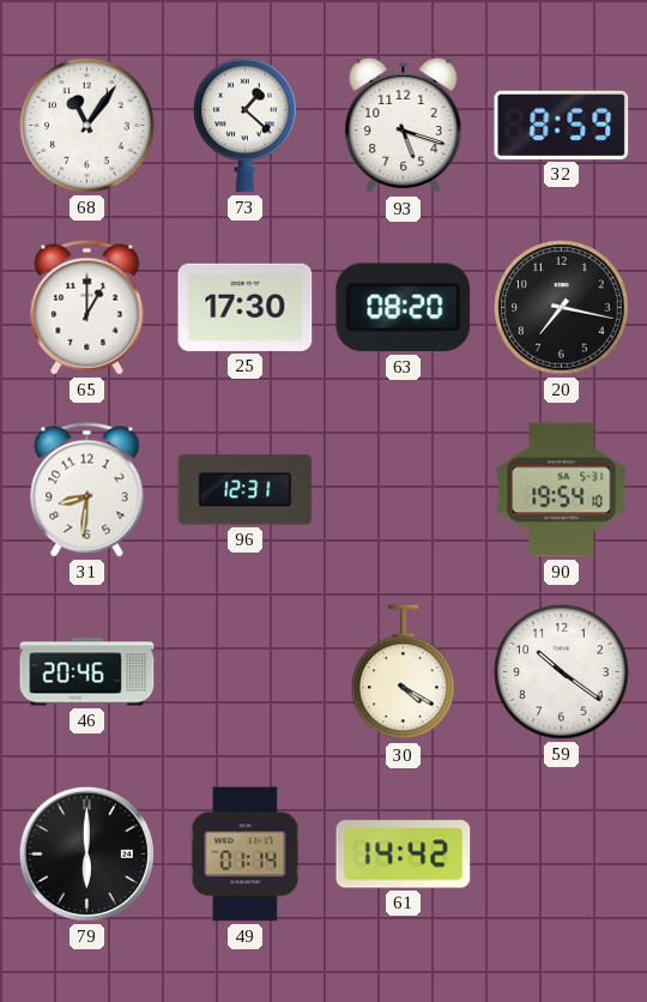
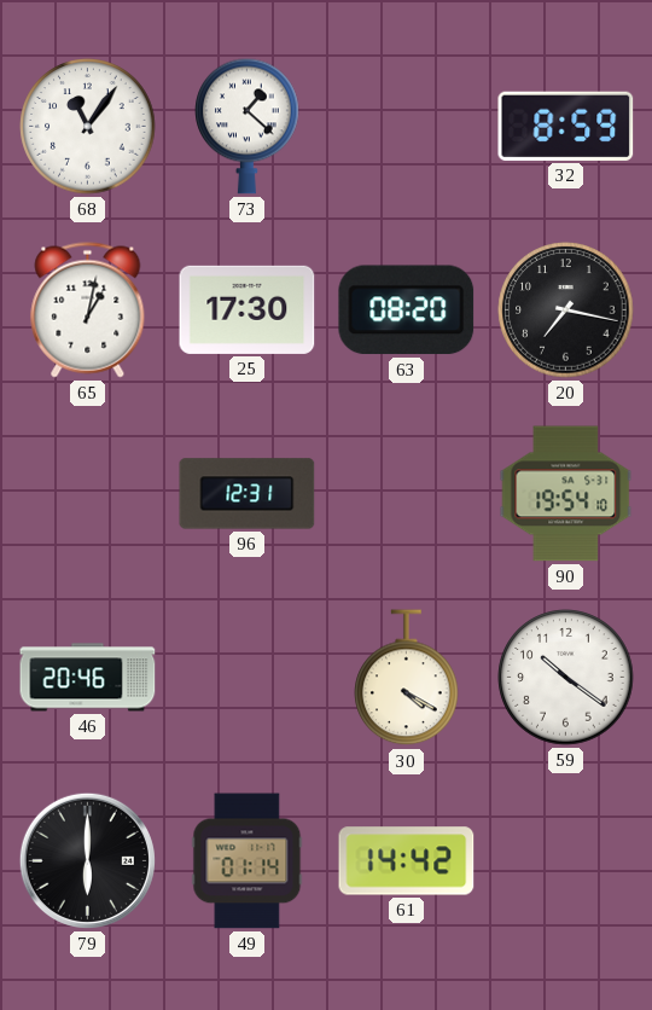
93: 5:18 -> none
65: 1:00 -> 1:02
31: 8:31 -> none
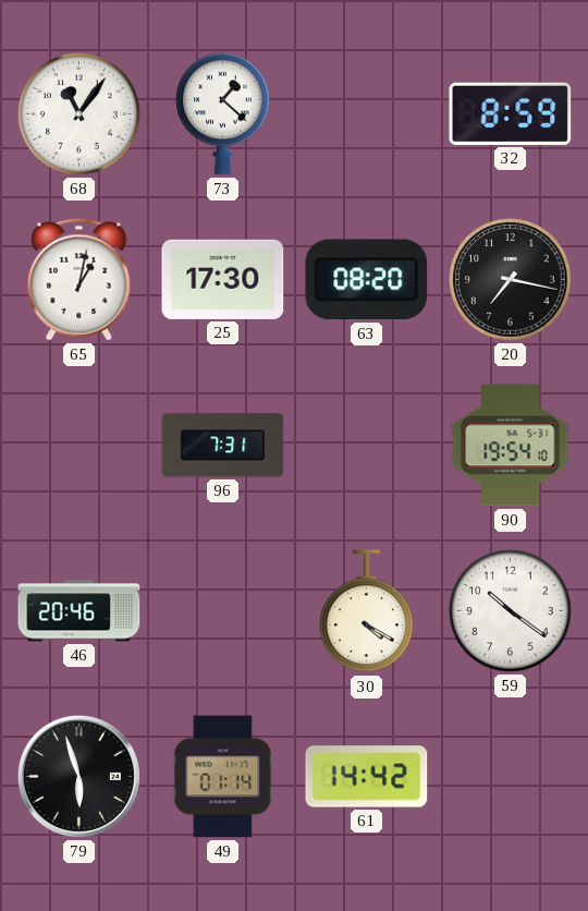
96: 12:31 -> 7:31
79: 6:00 -> 5:57
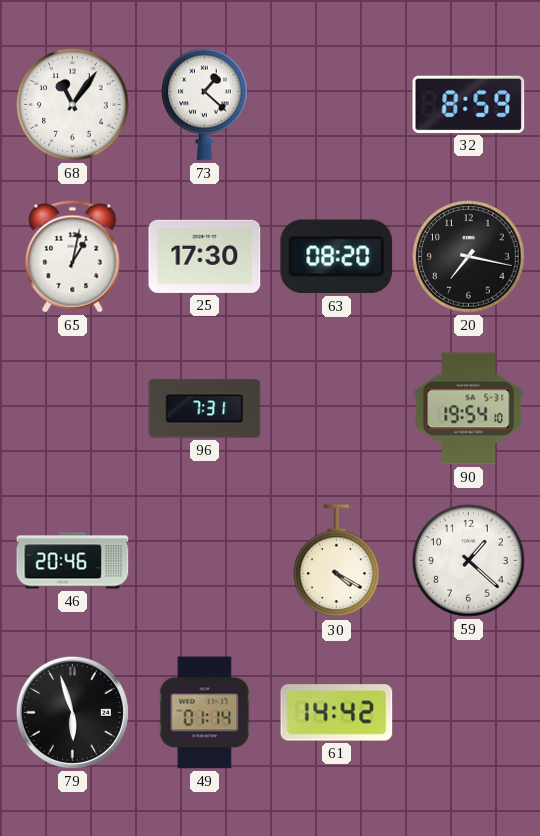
59: 10:21 -> 1:22
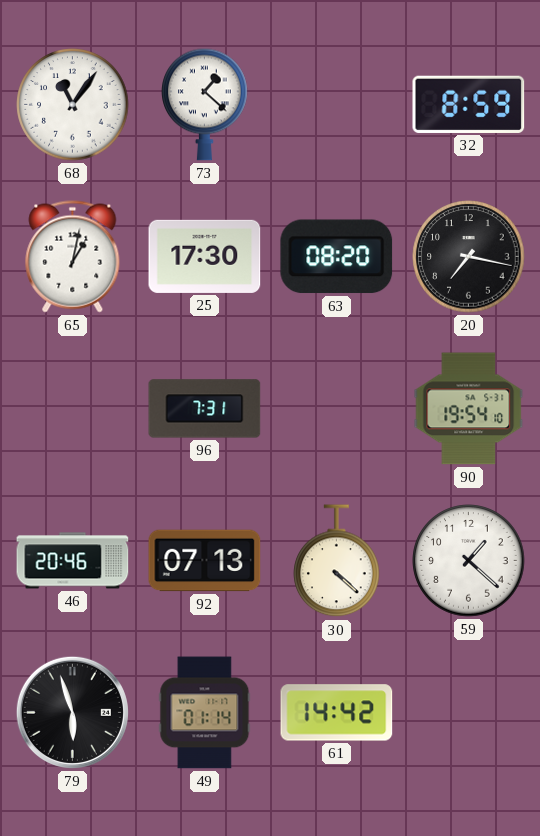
92: none -> 07:13
30: 4:20 -> 4:22
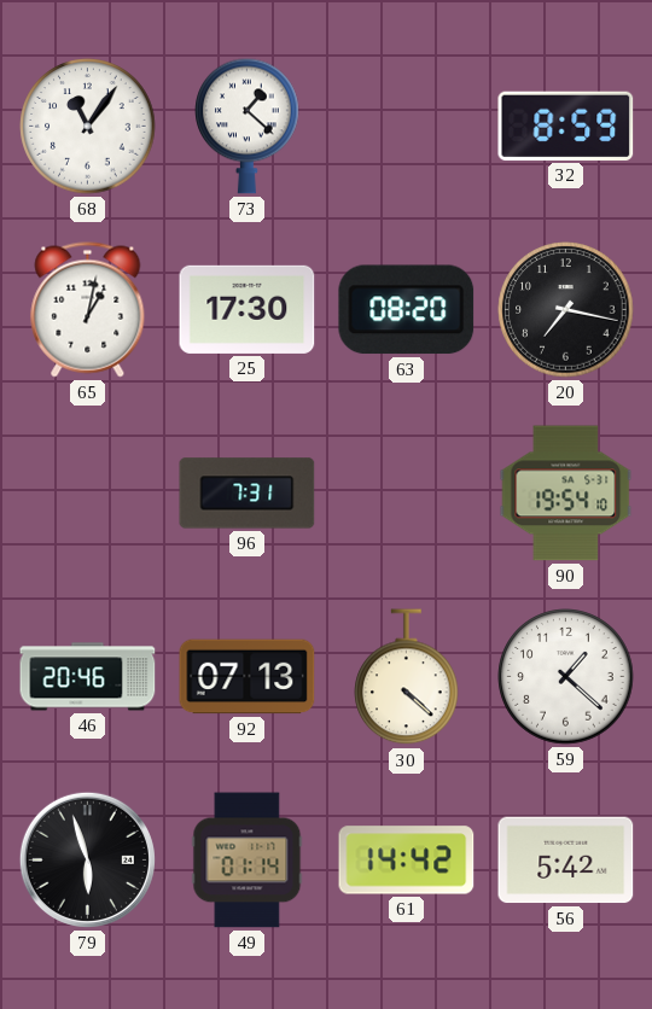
56: none -> 5:42
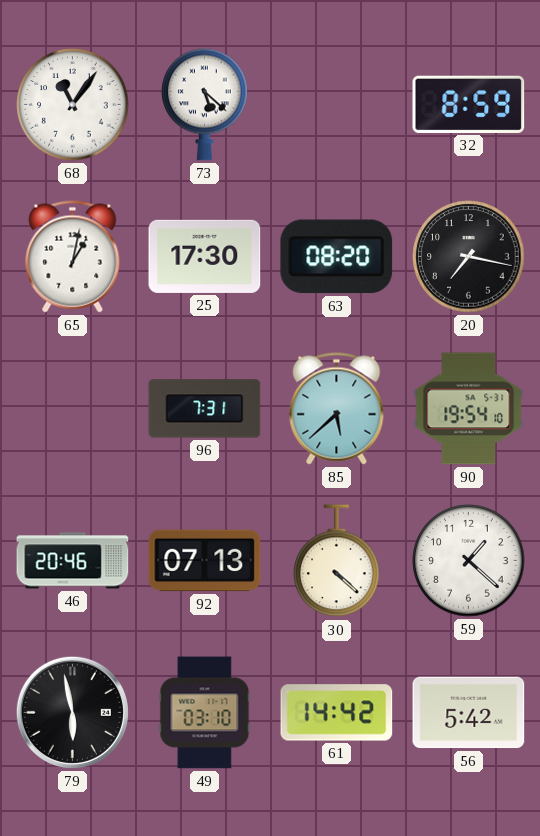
73: 1:22 -> 5:22
85: none -> 5:38
79: 5:57 -> 5:58
49: 01:14 -> 03:10
